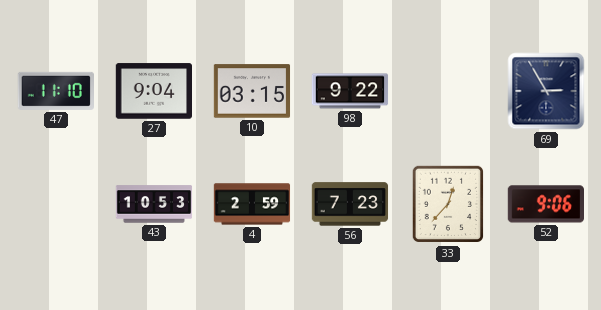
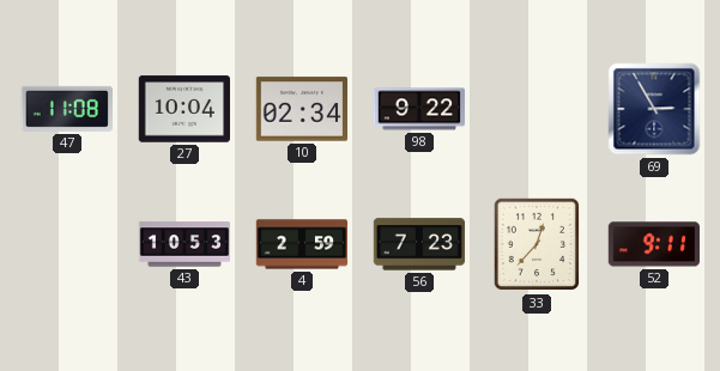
47: 11:10 -> 11:08
27: 9:04 -> 10:04
10: 03:15 -> 02:34
52: 9:06 -> 9:11
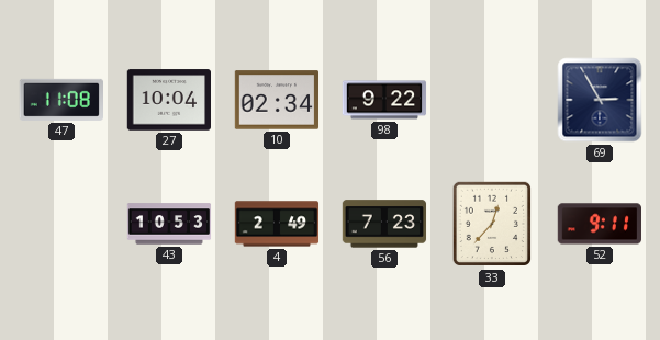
4: 2:59 -> 2:49
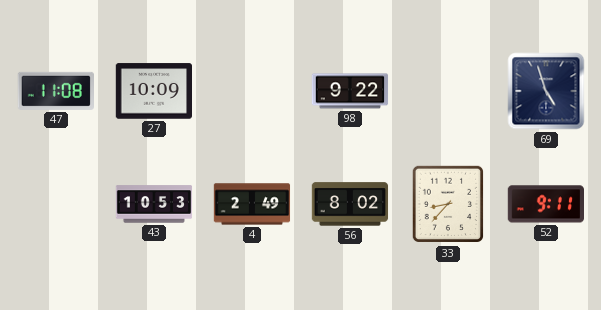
27: 10:04 -> 10:09
10: 02:34 -> none
69: 2:55 -> 4:57
56: 7:23 -> 8:02
33: 12:37 -> 8:37
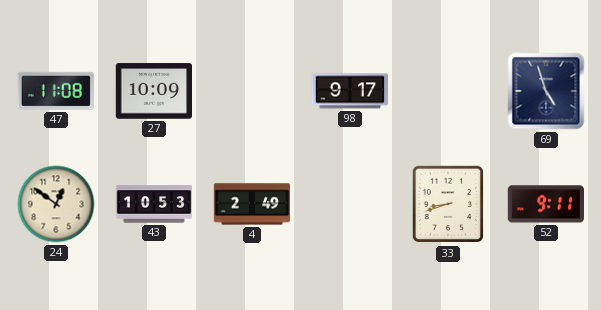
98: 9:22 -> 9:17
24: none -> 12:51
56: 8:02 -> none
33: 8:37 -> 8:42
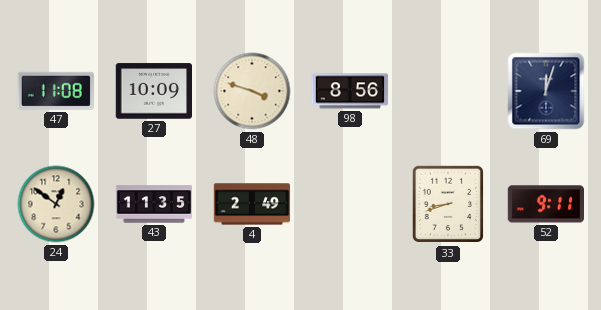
48: none -> 3:48
98: 9:17 -> 8:56
69: 4:57 -> 12:03
43: 10:53 -> 11:35
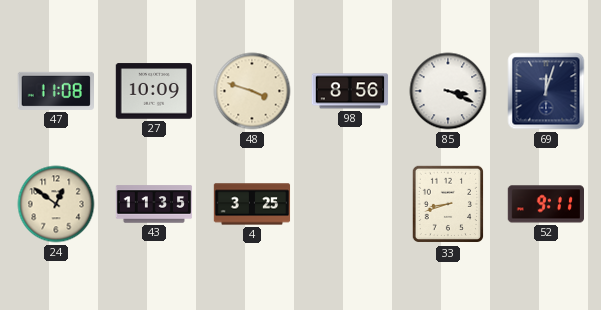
85: none -> 3:19
4: 2:49 -> 3:25
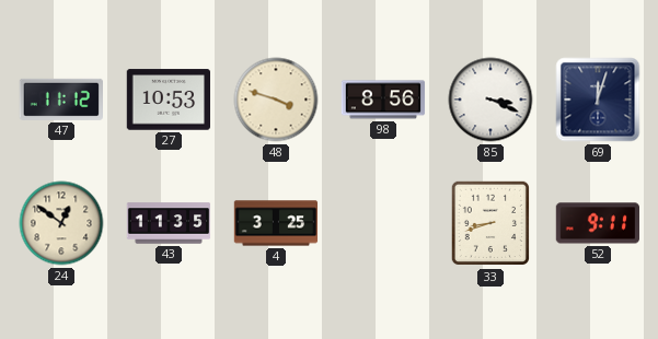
47: 11:08 -> 11:12
27: 10:09 -> 10:53
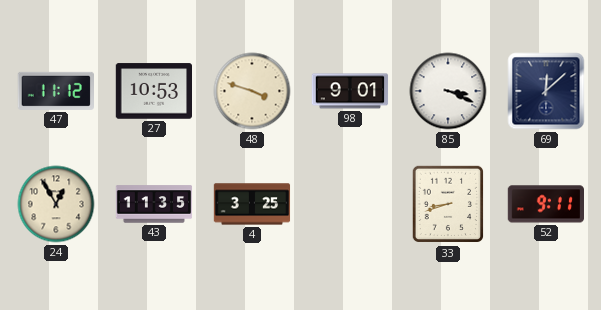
98: 8:56 -> 9:01
69: 12:03 -> 12:08
24: 12:51 -> 12:55
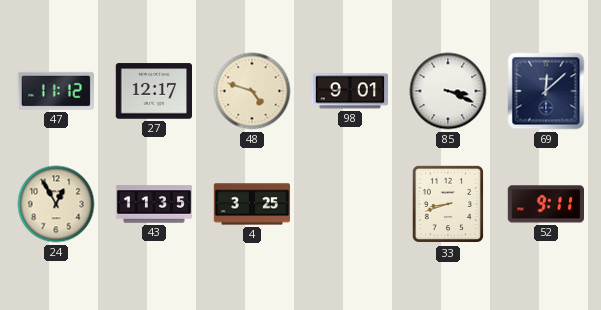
27: 10:53 -> 12:17
48: 3:48 -> 4:48
